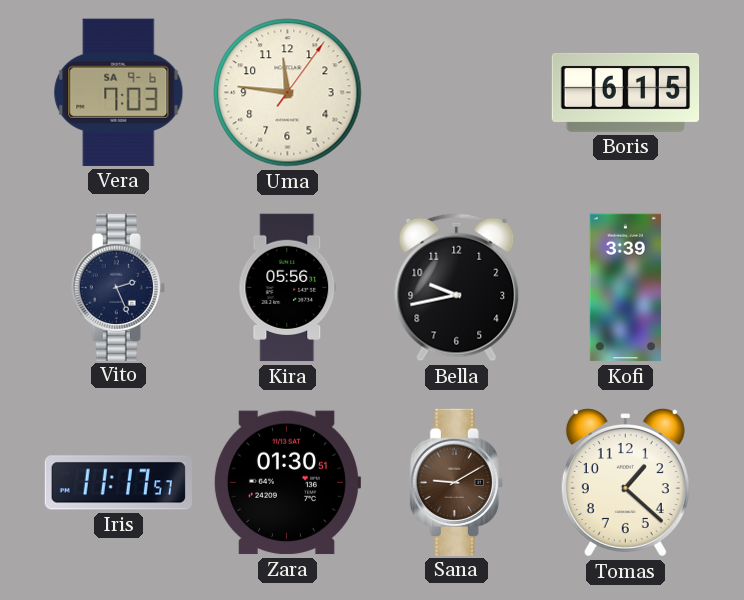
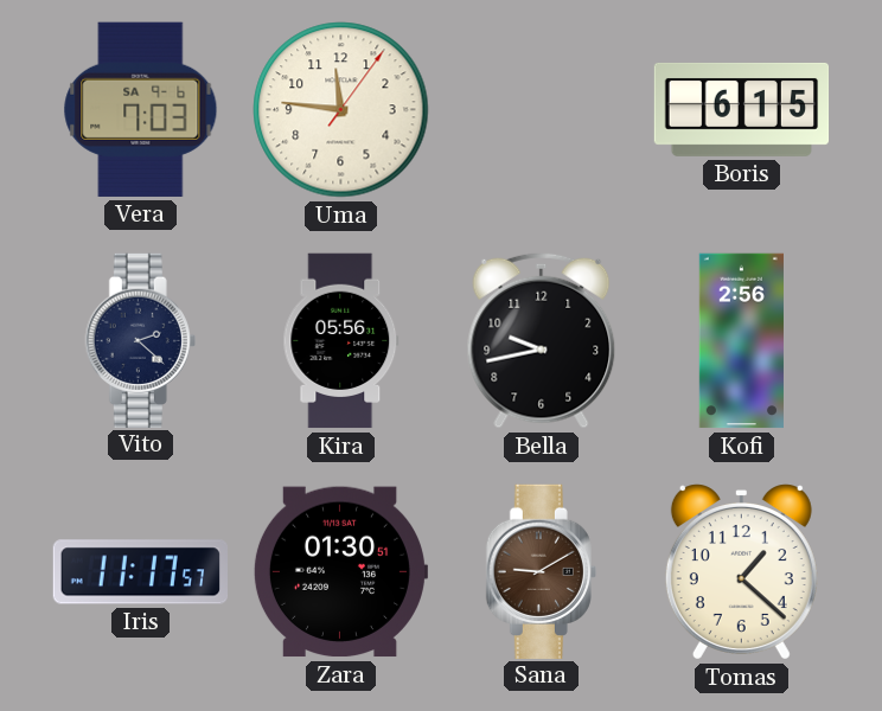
Vito: 2:26 -> 2:22
Kofi: 3:39 -> 2:56
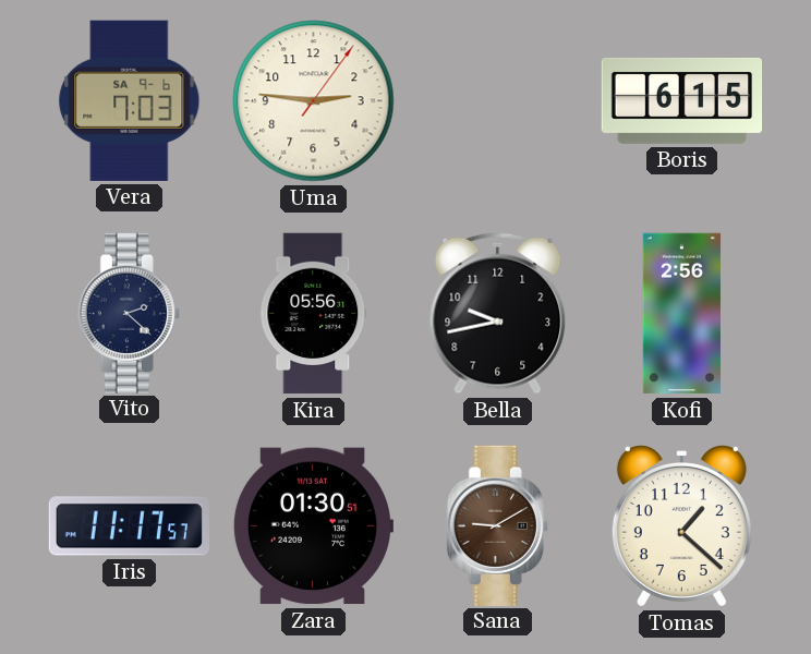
Uma: 11:46 -> 2:46
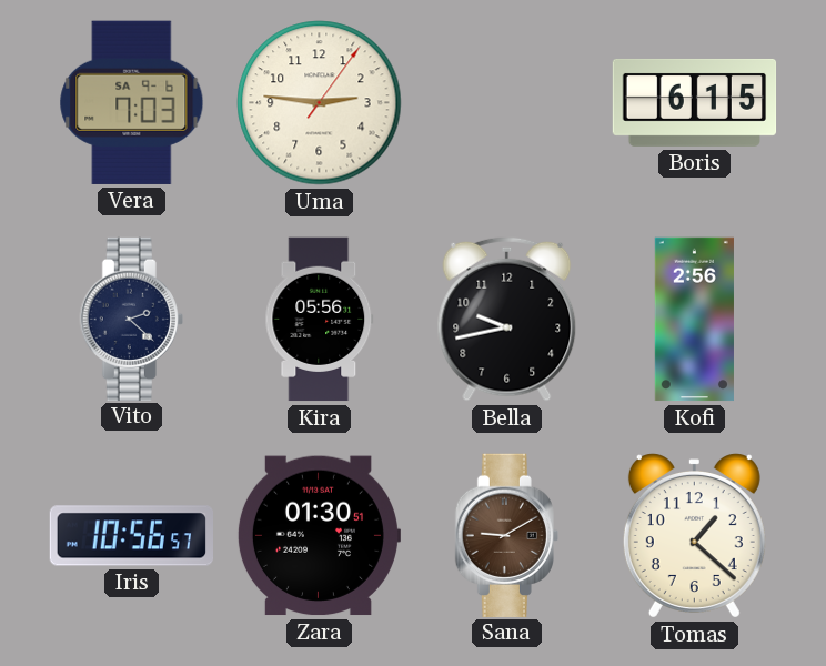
Iris: 11:17 -> 10:56
